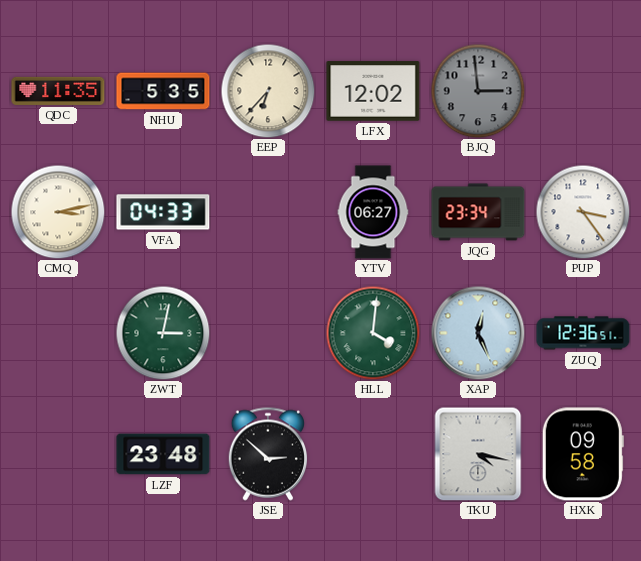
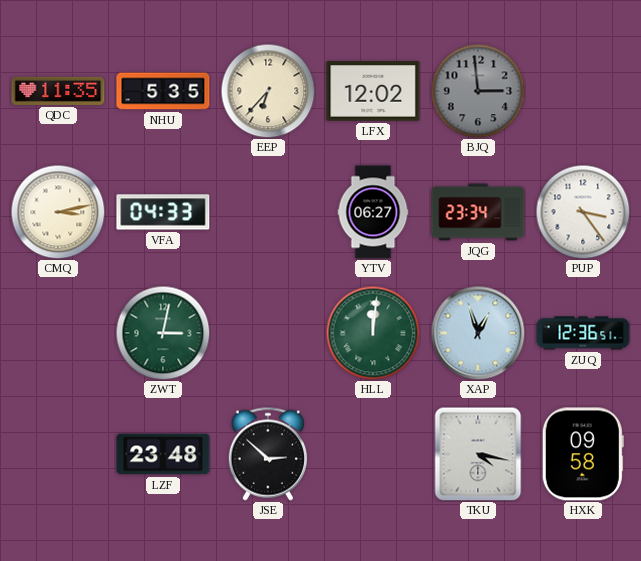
HLL: 4:01 -> 12:01
XAP: 12:26 -> 12:57
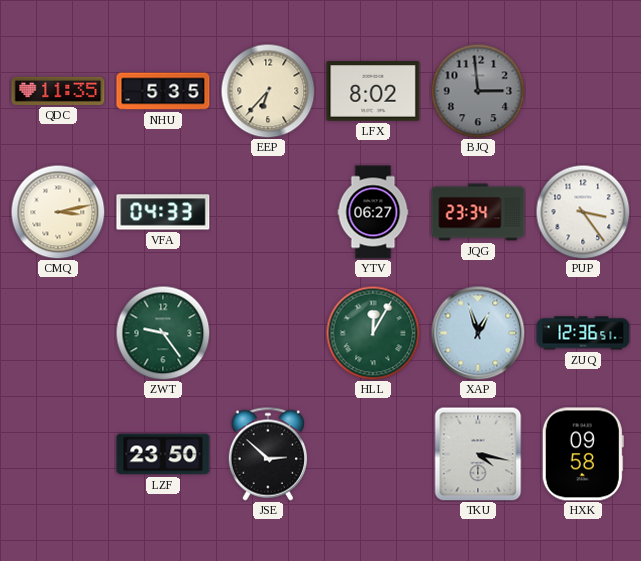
LFX: 12:02 -> 8:02
ZWT: 3:02 -> 9:24
HLL: 12:01 -> 12:05
LZF: 23:48 -> 23:50
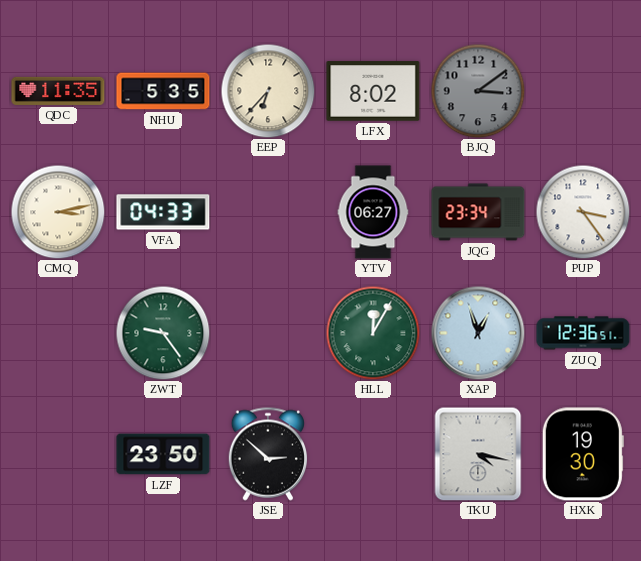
BJQ: 2:59 -> 3:09
HXK: 09:58 -> 19:30
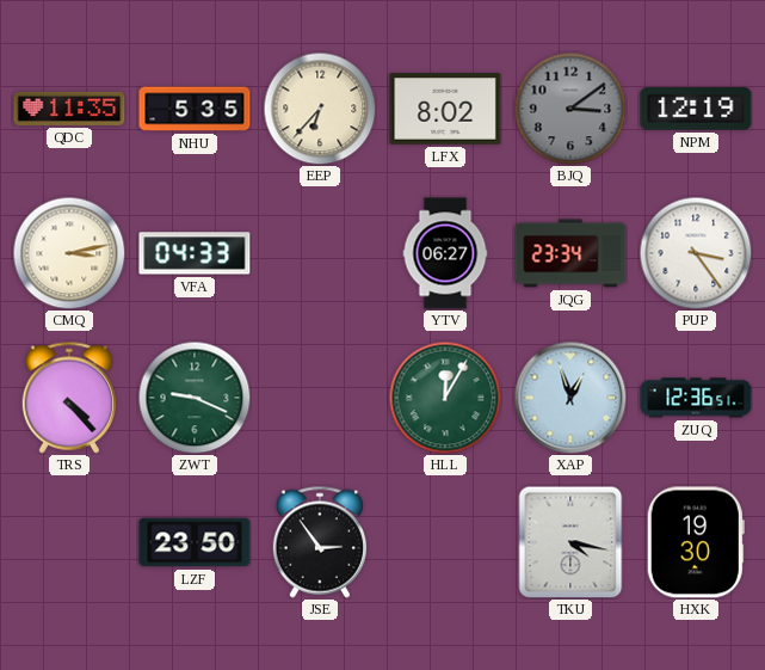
NPM: none -> 12:19
TRS: none -> 4:23
ZWT: 9:24 -> 9:19
JSE: 2:52 -> 2:54
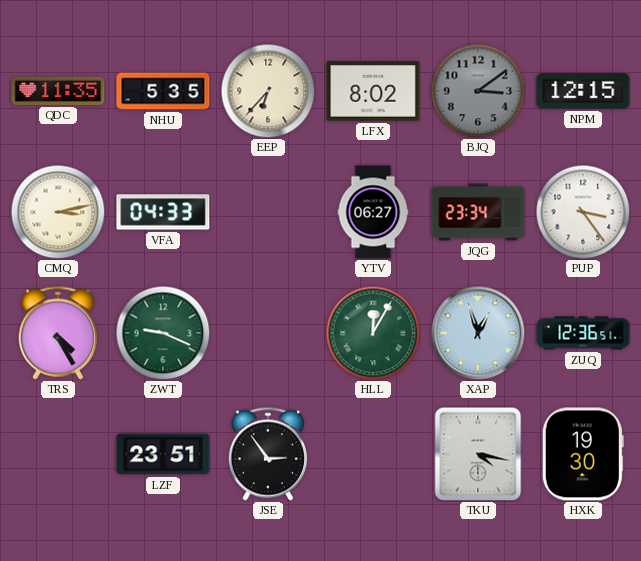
NPM: 12:19 -> 12:15
TRS: 4:23 -> 4:25
LZF: 23:50 -> 23:51
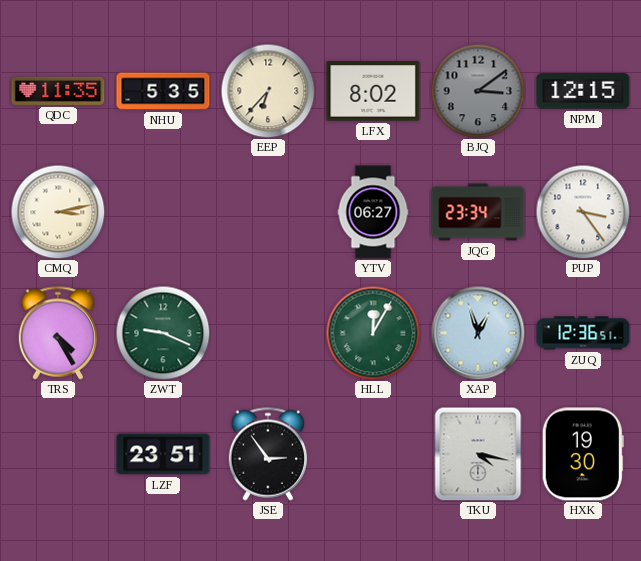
VFA: 04:33 -> none
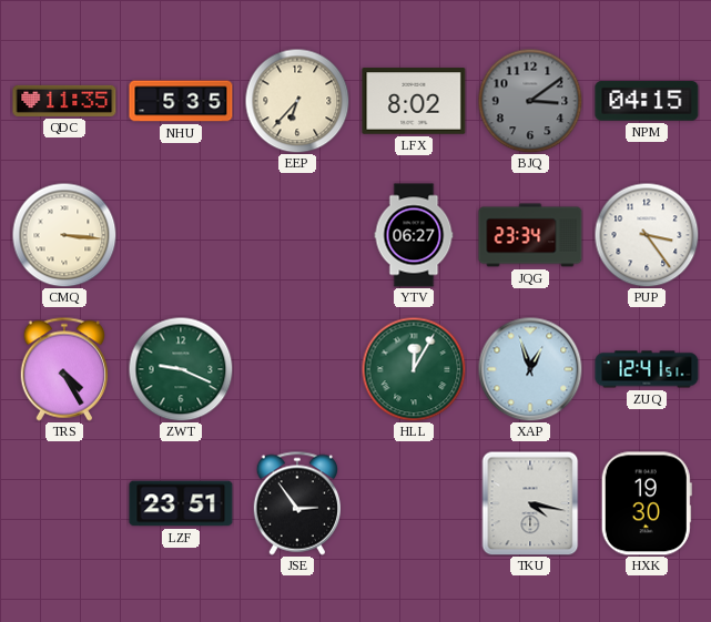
NPM: 12:15 -> 04:15
CMQ: 3:13 -> 3:16
ZUQ: 12:36 -> 12:41
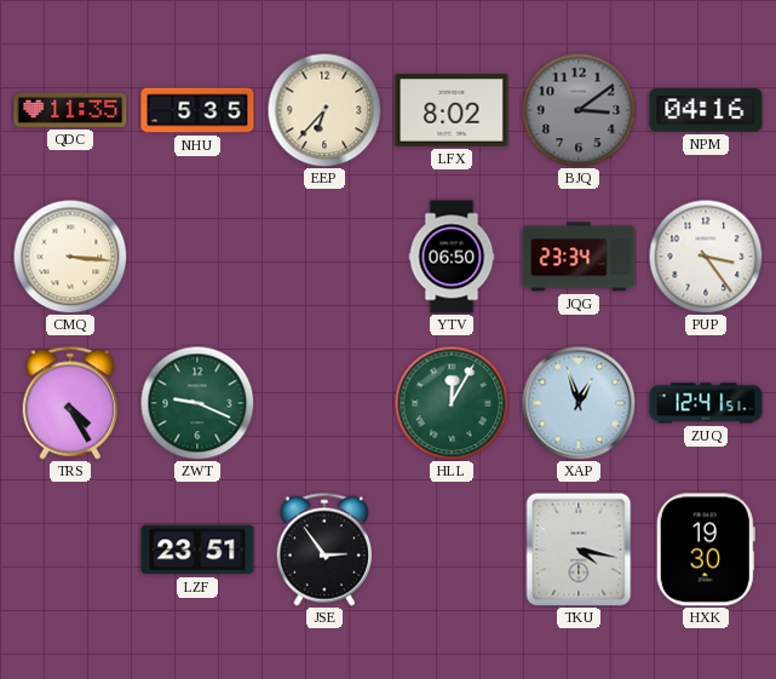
NPM: 04:15 -> 04:16
YTV: 06:27 -> 06:50
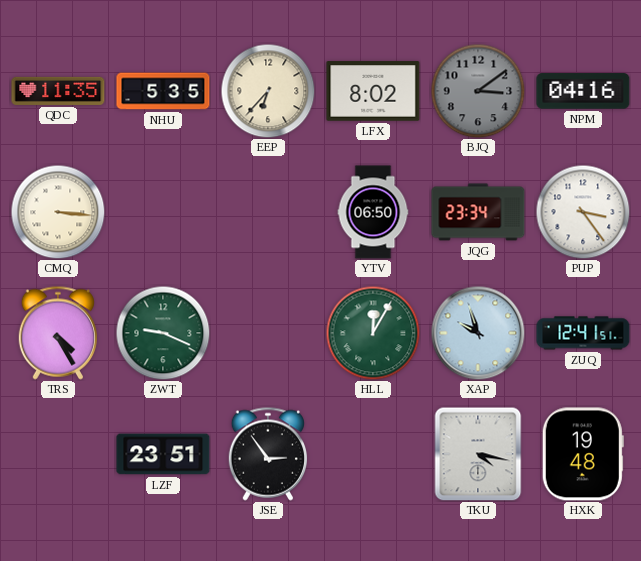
XAP: 12:57 -> 9:57
HXK: 19:30 -> 19:48
